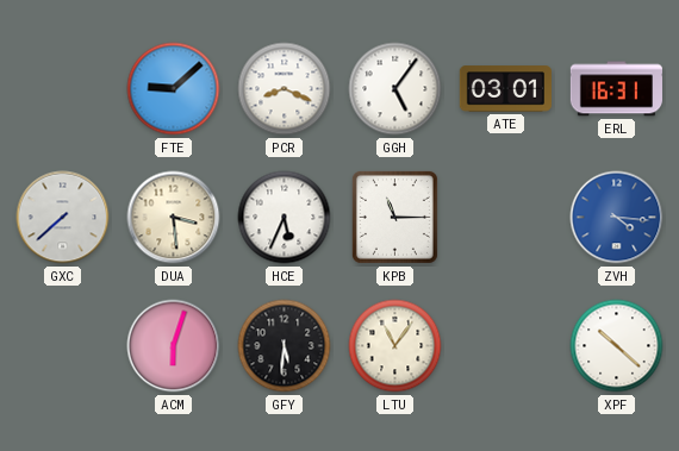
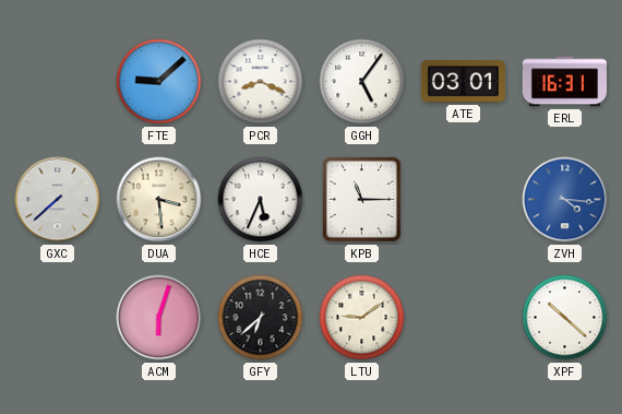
GFY: 5:31 -> 6:38
LTU: 11:06 -> 9:09
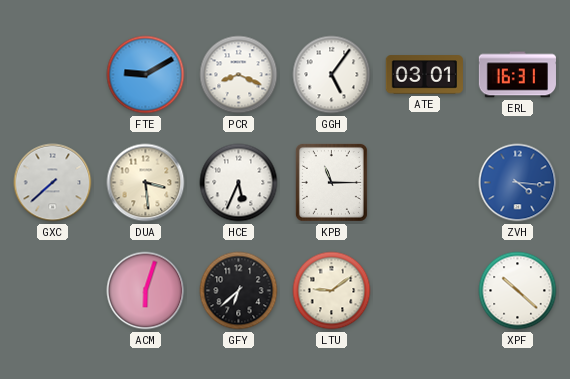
FTE: 9:08 -> 9:10
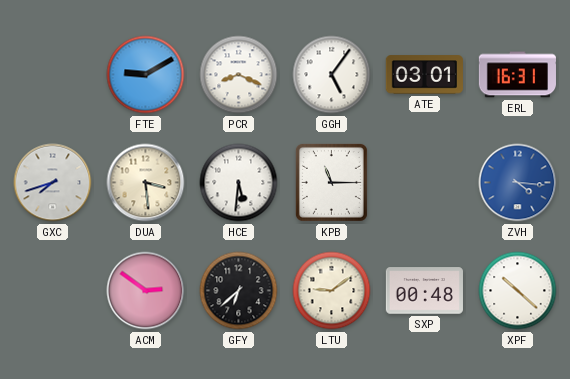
GXC: 7:38 -> 7:42
HCE: 5:34 -> 5:31
ACM: 6:03 -> 2:51
SXP: none -> 00:48
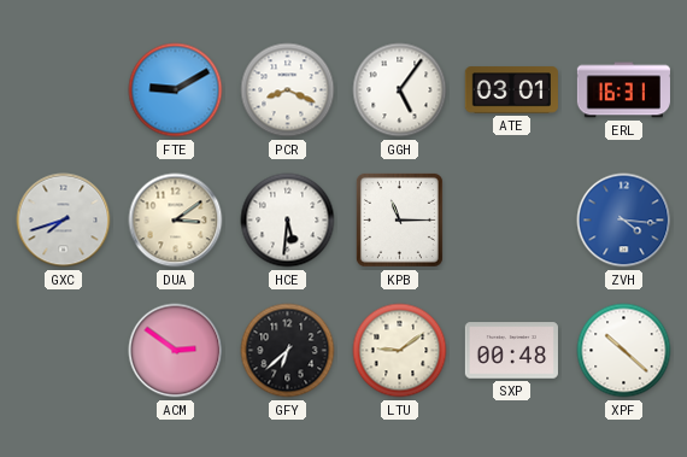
DUA: 3:29 -> 3:09
